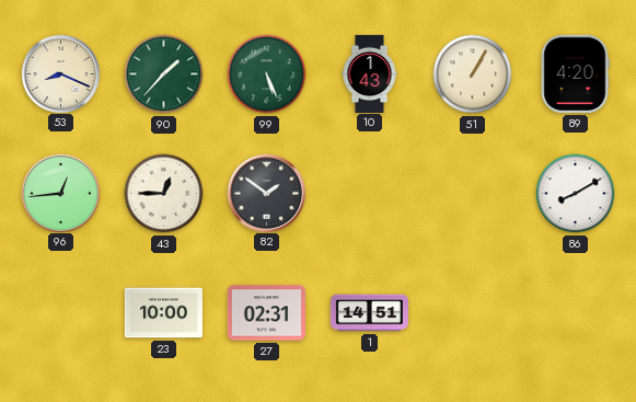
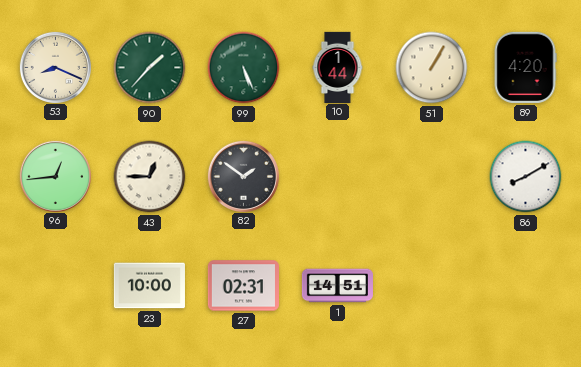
10: 1:43 -> 1:44
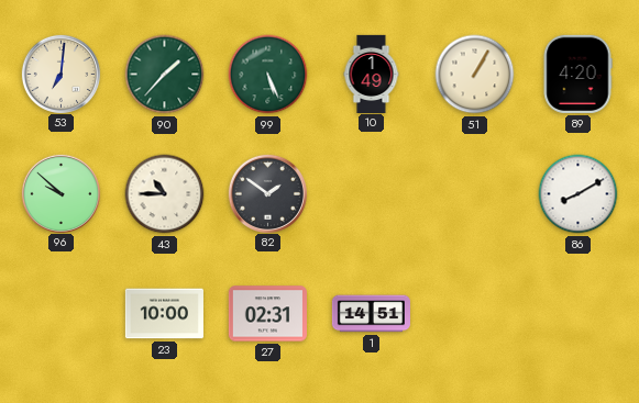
53: 8:19 -> 7:01
10: 1:44 -> 1:49
96: 12:44 -> 9:52
43: 12:45 -> 10:45
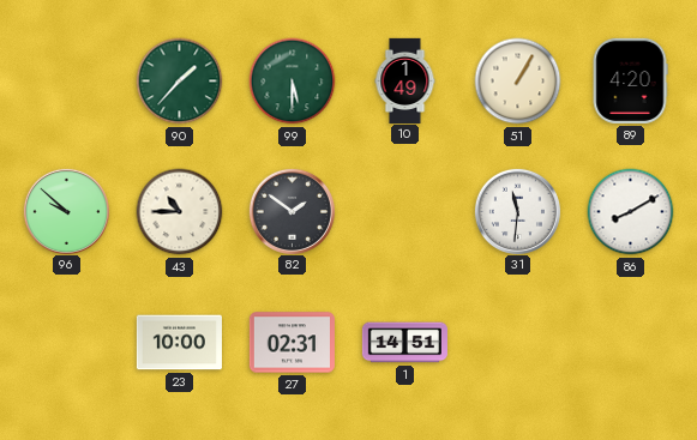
53: 7:01 -> none
99: 5:26 -> 5:30
31: none -> 11:31
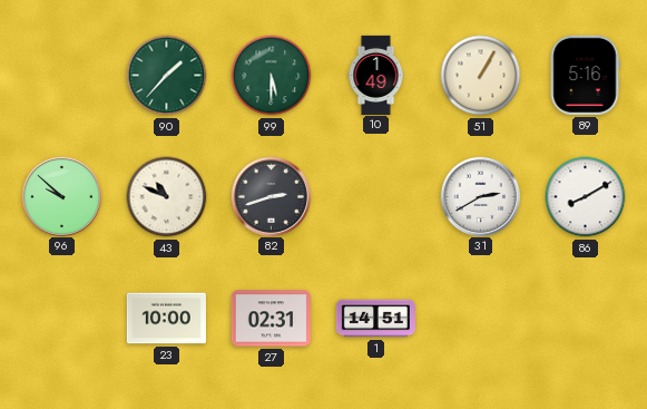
89: 4:20 -> 5:16
43: 10:45 -> 10:49
82: 1:51 -> 2:42
31: 11:31 -> 2:40
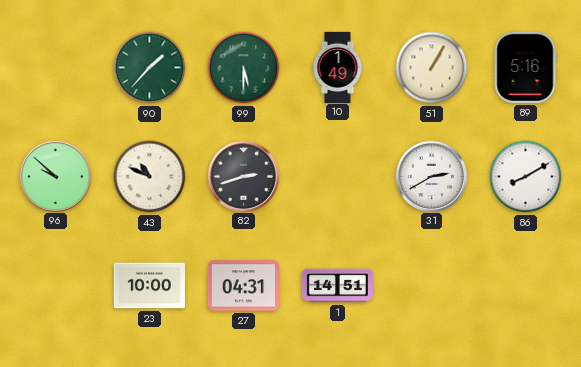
27: 02:31 -> 04:31
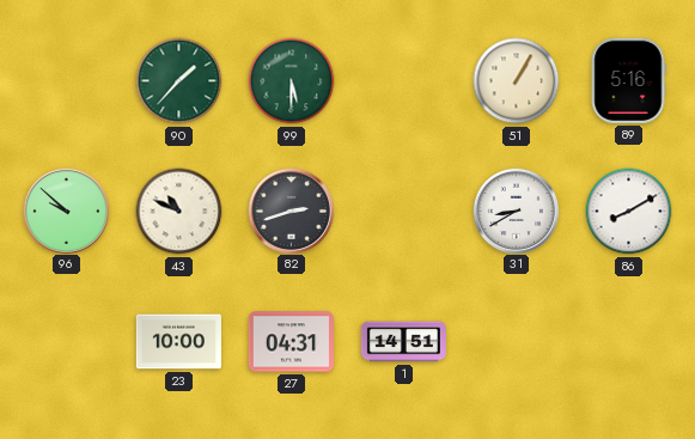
10: 1:49 -> none
31: 2:40 -> 8:40
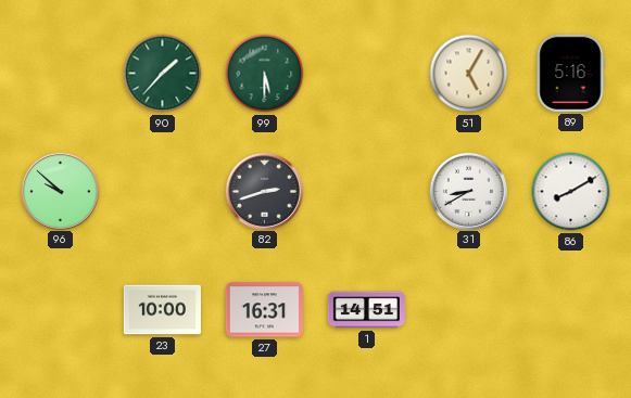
51: 1:05 -> 5:05
43: 10:49 -> none
27: 04:31 -> 16:31
